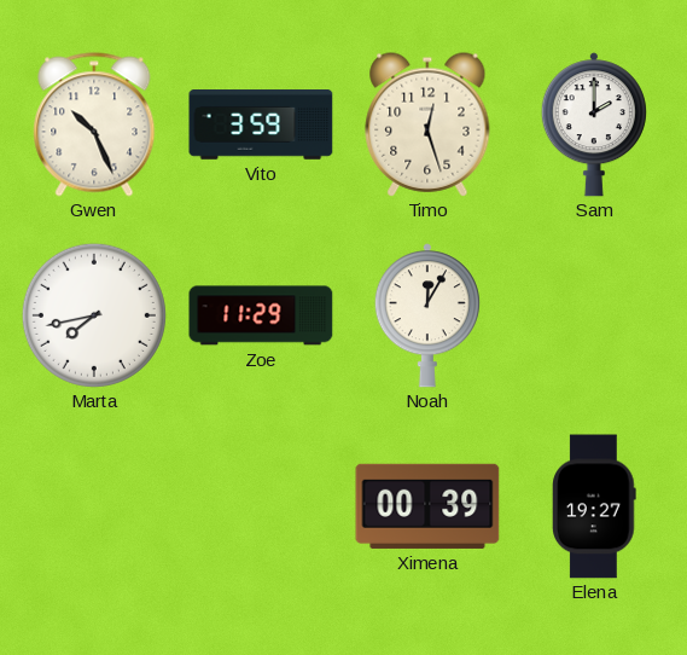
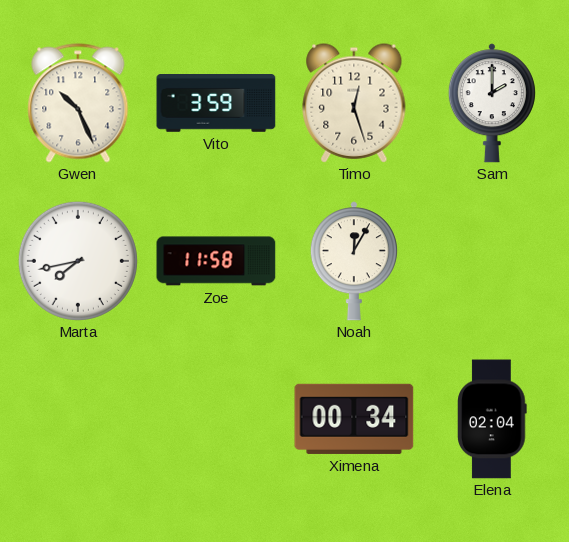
Zoe: 11:29 -> 11:58
Ximena: 00:39 -> 00:34
Elena: 19:27 -> 02:04
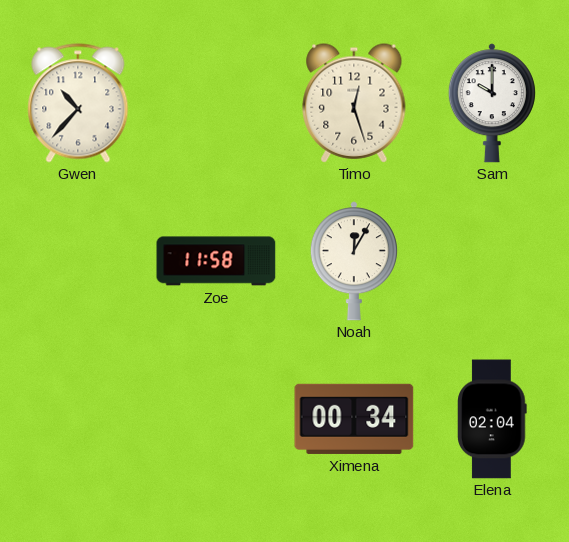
Gwen: 10:26 -> 10:37
Vito: 3:59 -> none
Sam: 2:00 -> 10:00
Marta: 7:43 -> none
